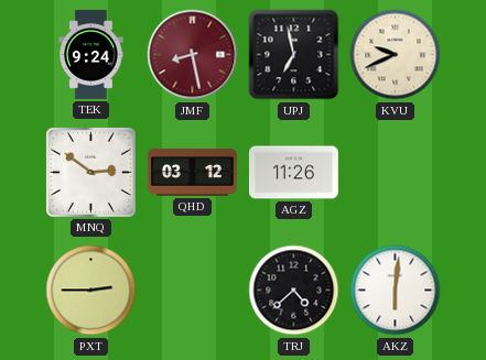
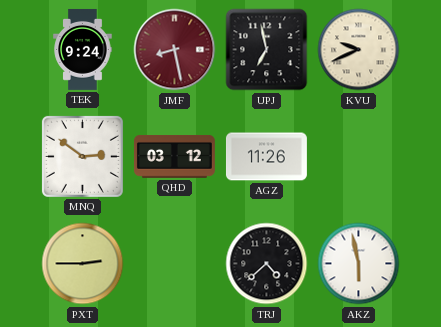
AKZ: 6:01 -> 5:58
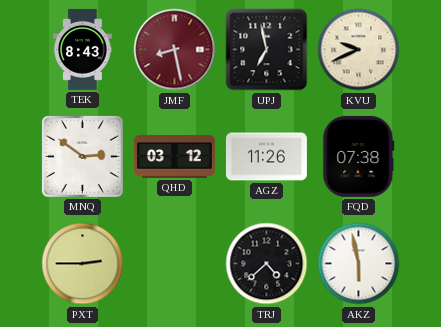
TEK: 9:24 -> 8:43
FQD: none -> 07:38
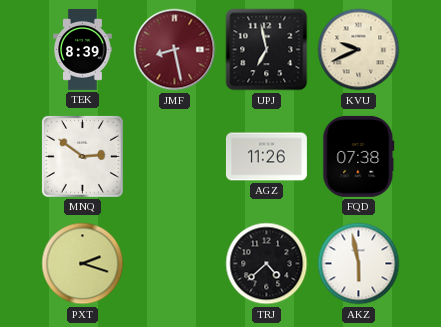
TEK: 8:43 -> 8:39
QHD: 03:12 -> none
PXT: 2:45 -> 2:18
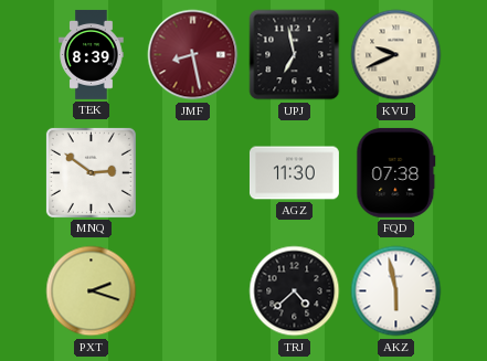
AGZ: 11:26 -> 11:30
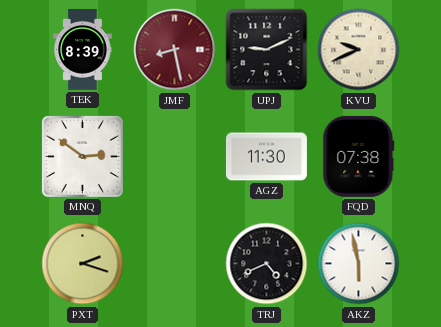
UPJ: 6:58 -> 9:11
TRJ: 4:38 -> 4:41
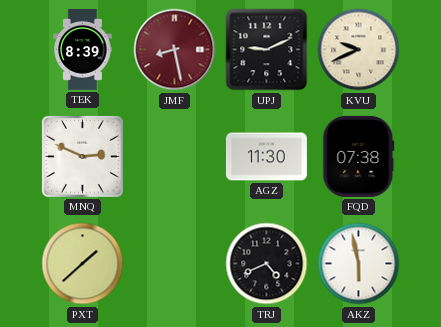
MNQ: 2:51 -> 2:49
PXT: 2:18 -> 1:38
